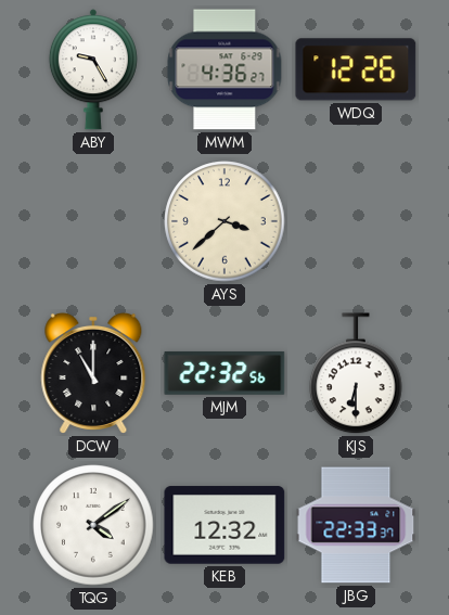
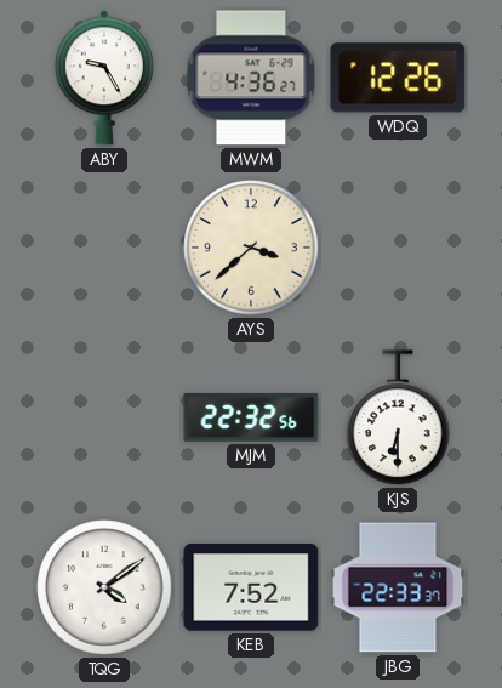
DCW: 11:00 -> none
KEB: 12:32 -> 7:52
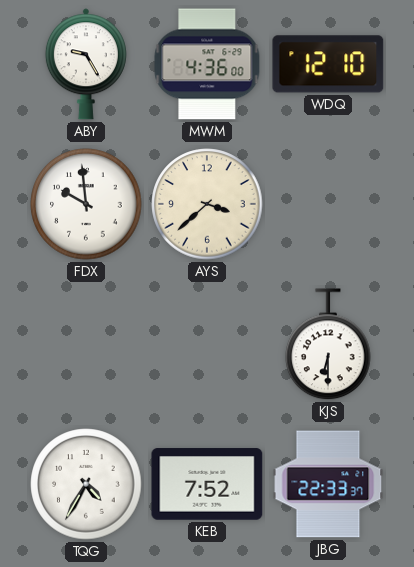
MWM: 4:36:27 -> 4:36:00
WDQ: 12:26 -> 12:10
FDX: none -> 9:59
MJM: 22:32 -> none
TQG: 4:09 -> 4:35
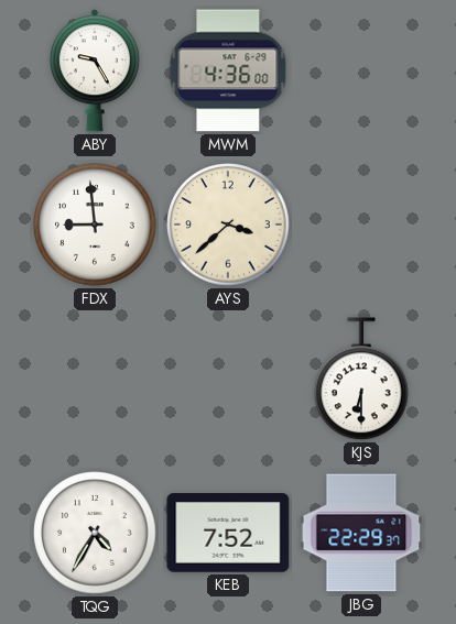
WDQ: 12:10 -> none
FDX: 9:59 -> 8:59
JBG: 22:33 -> 22:29
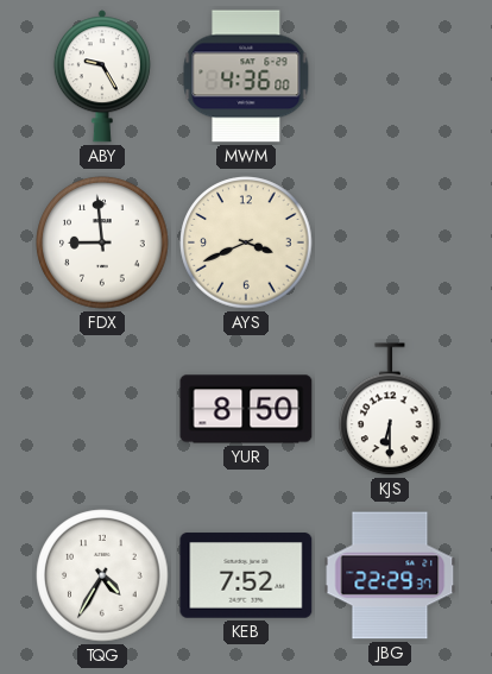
AYS: 3:38 -> 3:41
YUR: none -> 8:50
